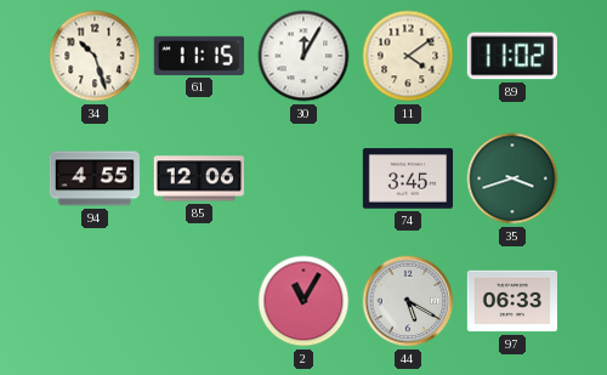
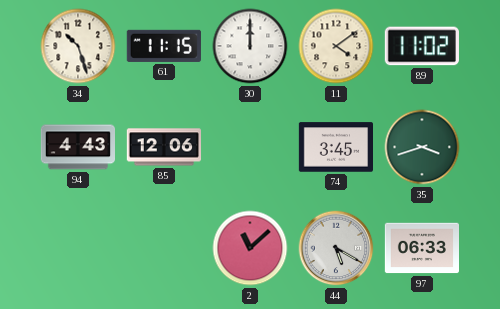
30: 12:05 -> 12:00
94: 4:55 -> 4:43
2: 11:05 -> 11:08
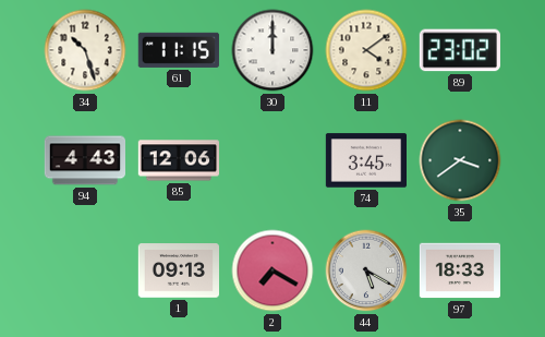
89: 11:02 -> 23:02
35: 3:42 -> 3:39
1: none -> 09:13
2: 11:08 -> 7:20
97: 06:33 -> 18:33
